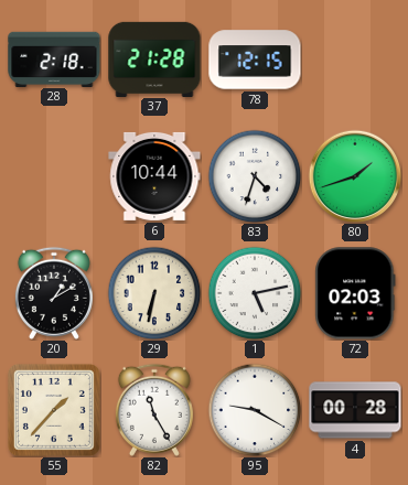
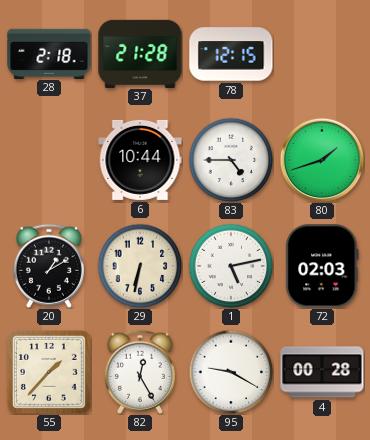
83: 4:33 -> 4:45
82: 11:25 -> 12:25
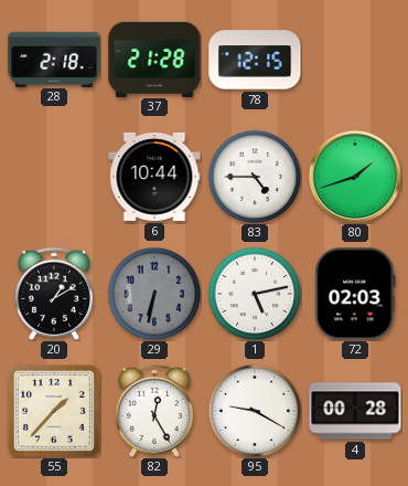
29 dial: cream -> grey
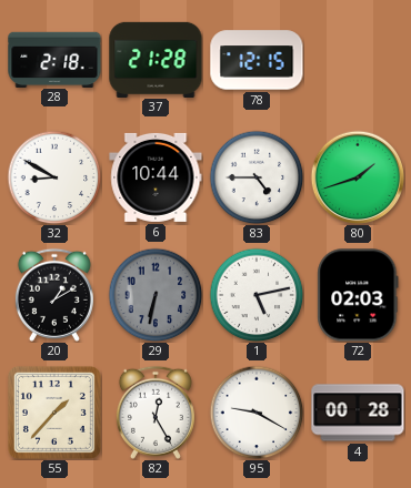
32: none -> 8:50
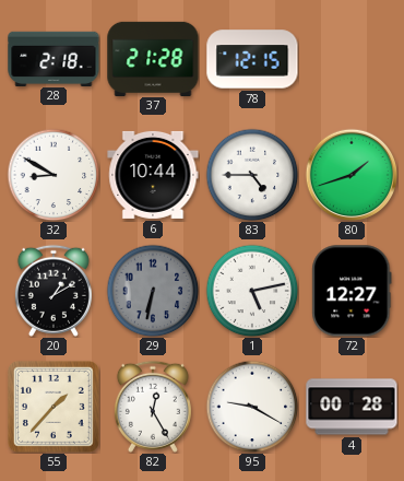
72: 02:03 -> 12:27
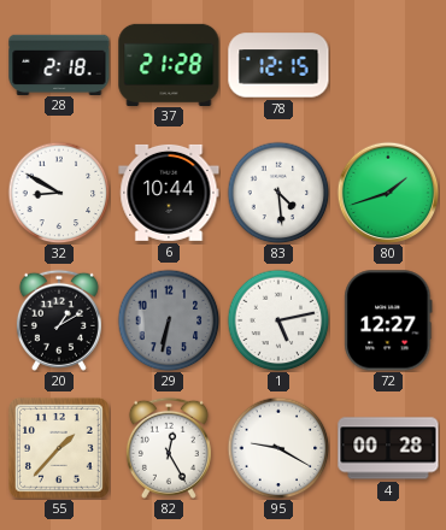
83: 4:45 -> 4:29
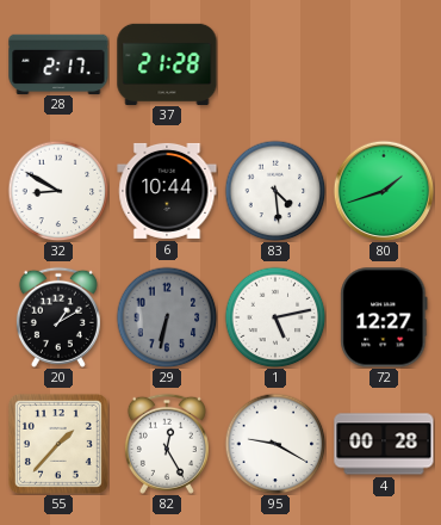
28: 2:18 -> 2:17
78: 12:15 -> none
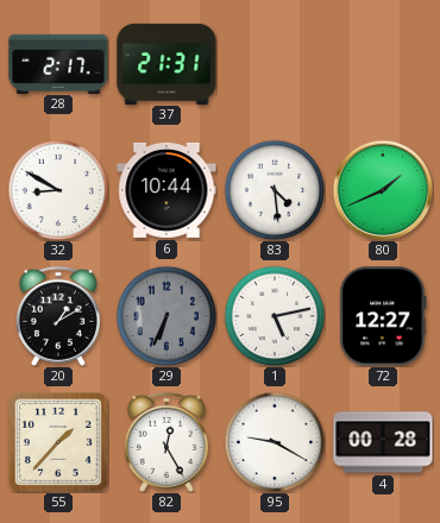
37: 21:28 -> 21:31
80: 1:42 -> 1:41
29: 6:32 -> 6:34
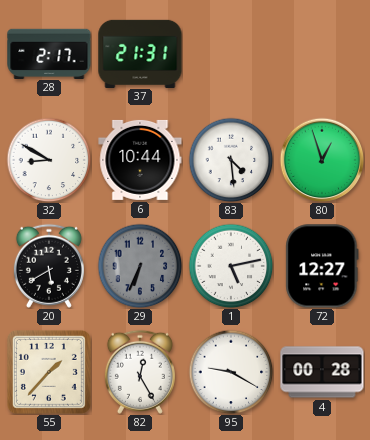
80: 1:41 -> 12:57
20: 1:10 -> 5:40
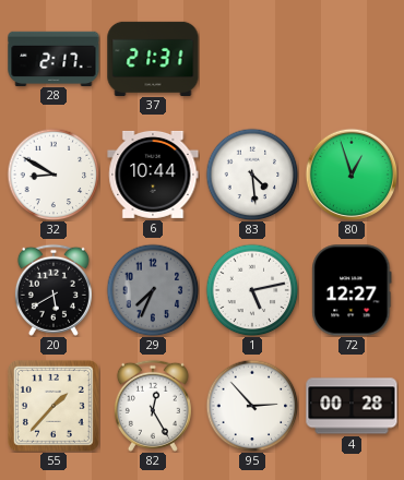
29: 6:34 -> 7:34
95: 9:20 -> 2:53
